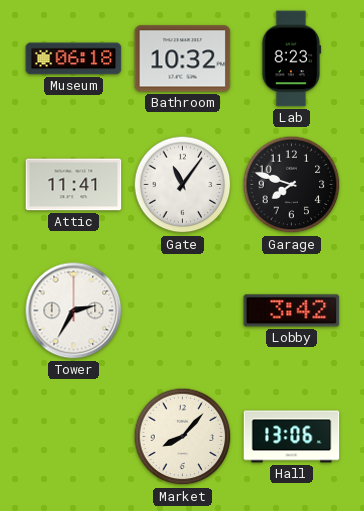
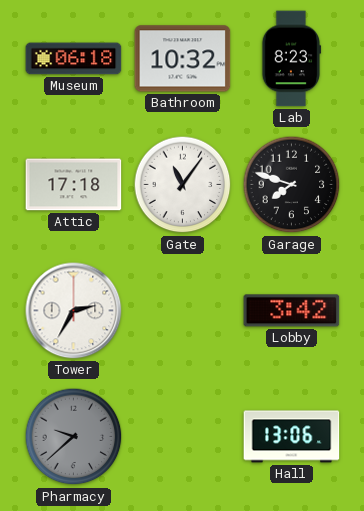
Attic: 11:41 -> 17:18
Pharmacy: none -> 9:38
Market: 8:07 -> none
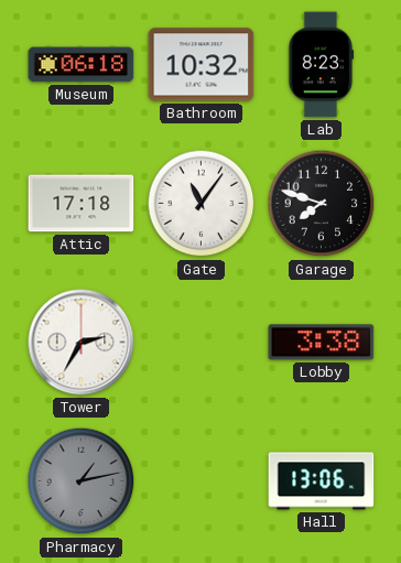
Lobby: 3:42 -> 3:38
Pharmacy: 9:38 -> 1:13
